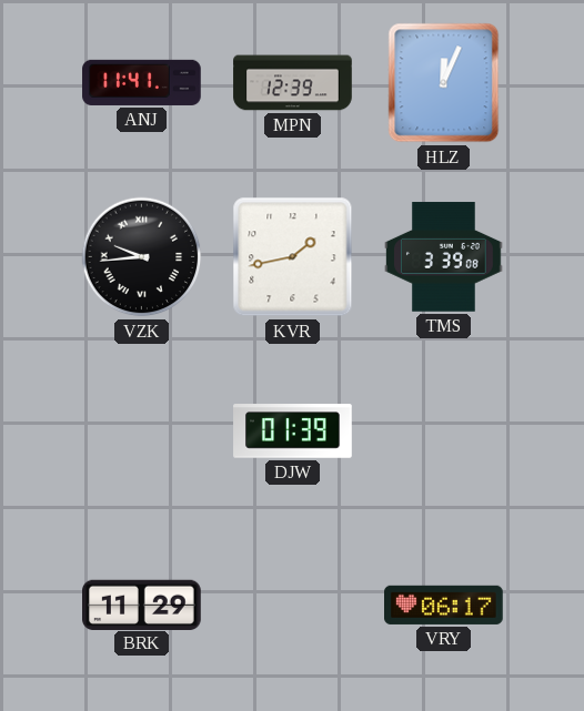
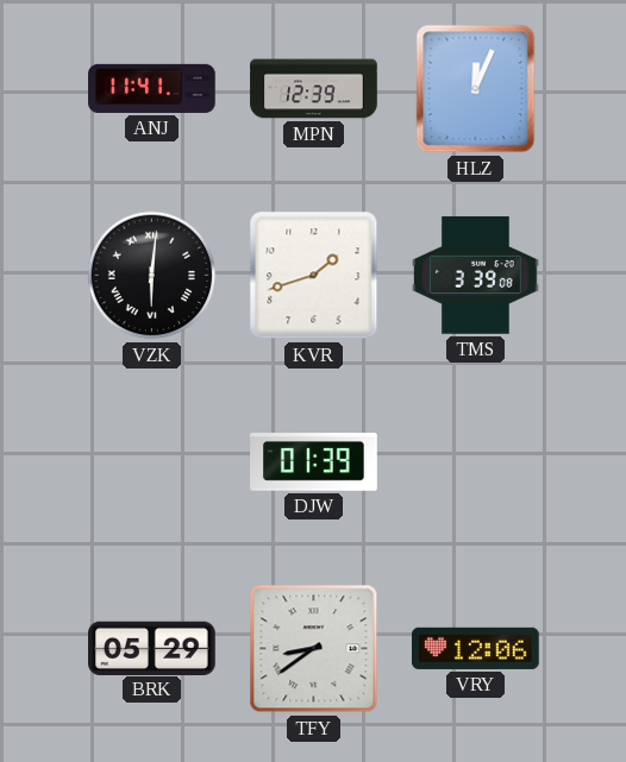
VZK: 9:44 -> 6:01
KVR: 1:43 -> 1:42
BRK: 11:29 -> 05:29
TFY: none -> 8:39
VRY: 06:17 -> 12:06
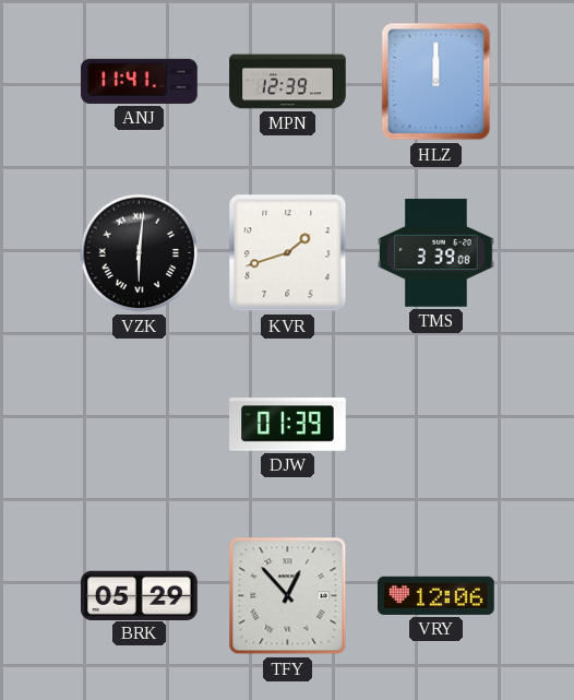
HLZ: 12:04 -> 12:00
TFY: 8:39 -> 12:53
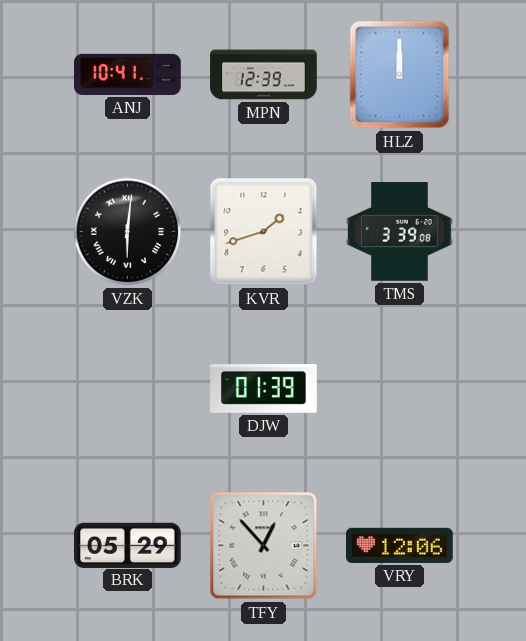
ANJ: 11:41 -> 10:41
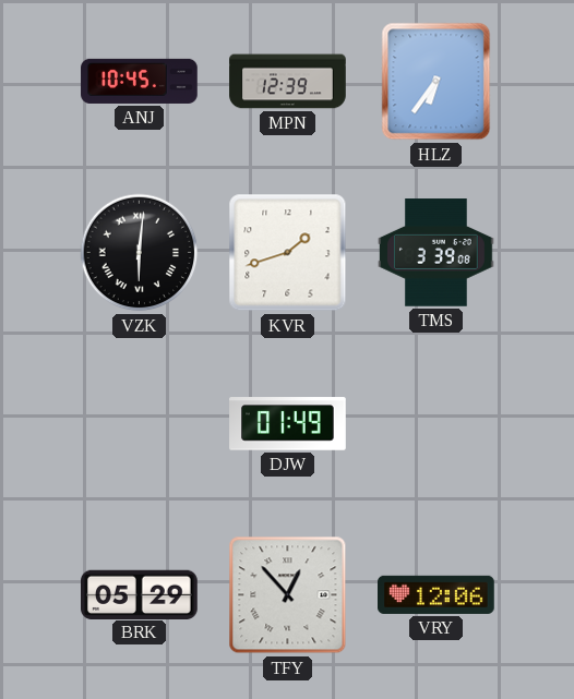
ANJ: 10:41 -> 10:45
HLZ: 12:00 -> 6:36
DJW: 01:39 -> 01:49
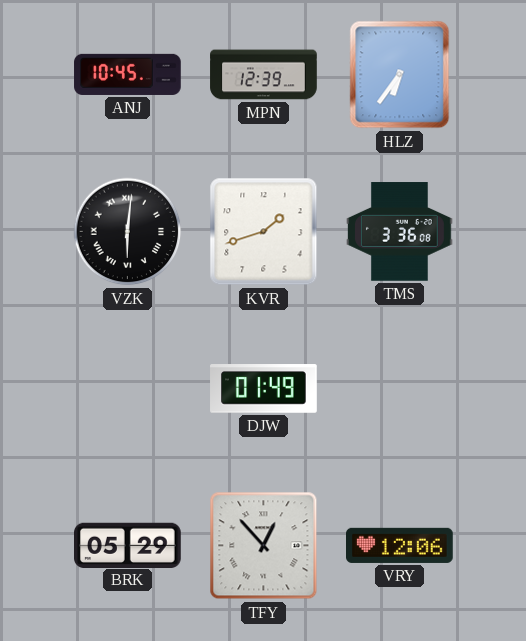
TMS: 3:39 -> 3:36
